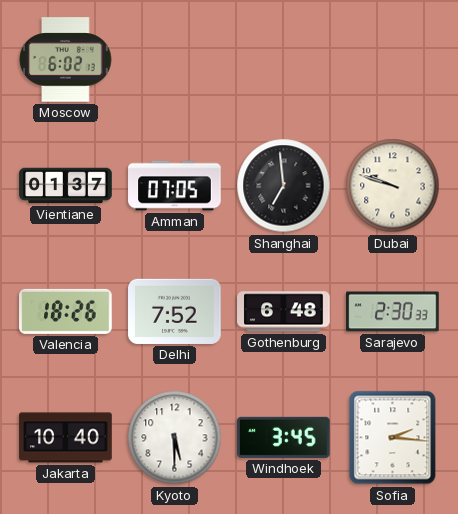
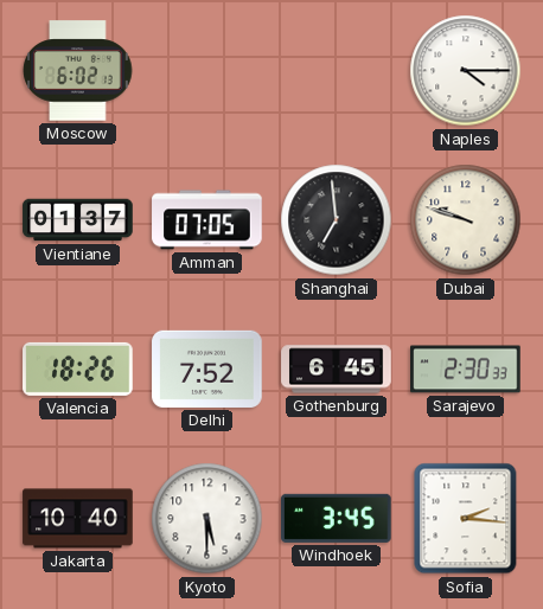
Naples: none -> 4:15
Gothenburg: 6:48 -> 6:45
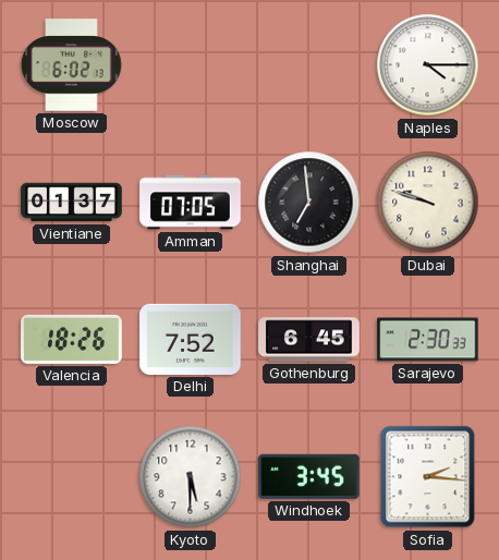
Jakarta: 10:40 -> none
